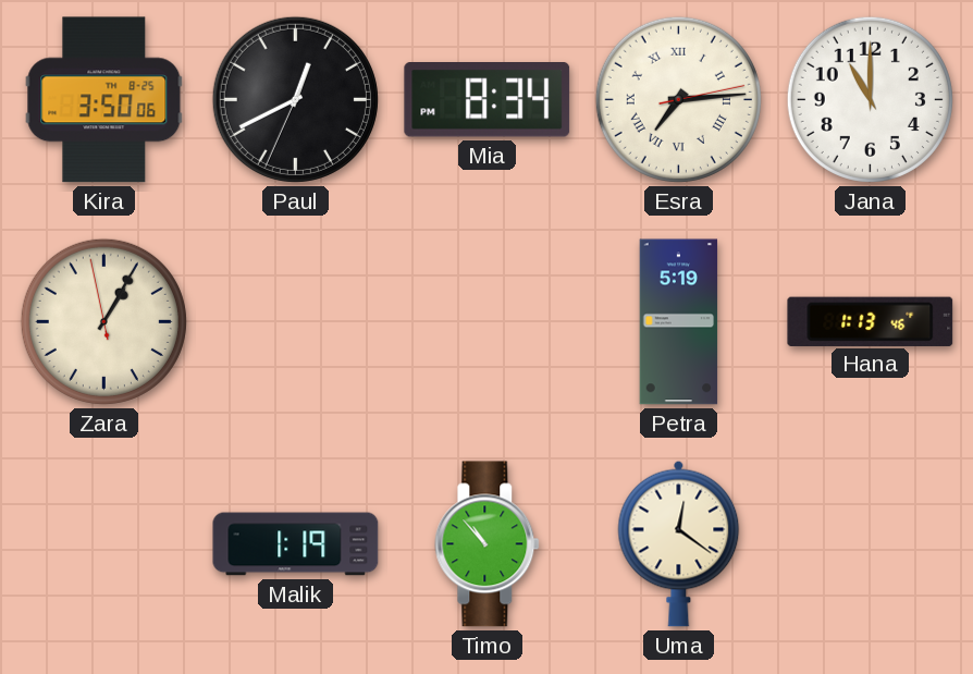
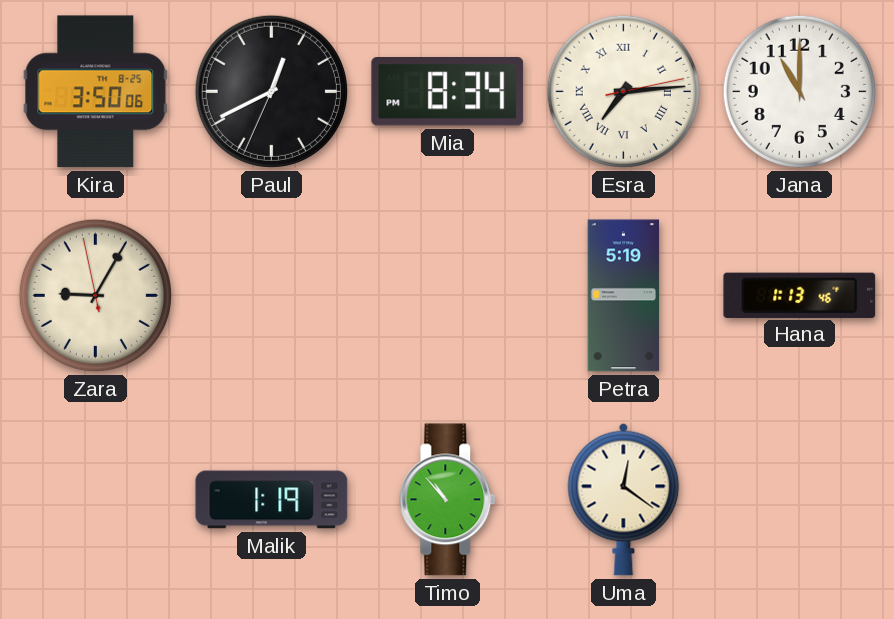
Zara: 1:04 -> 9:04
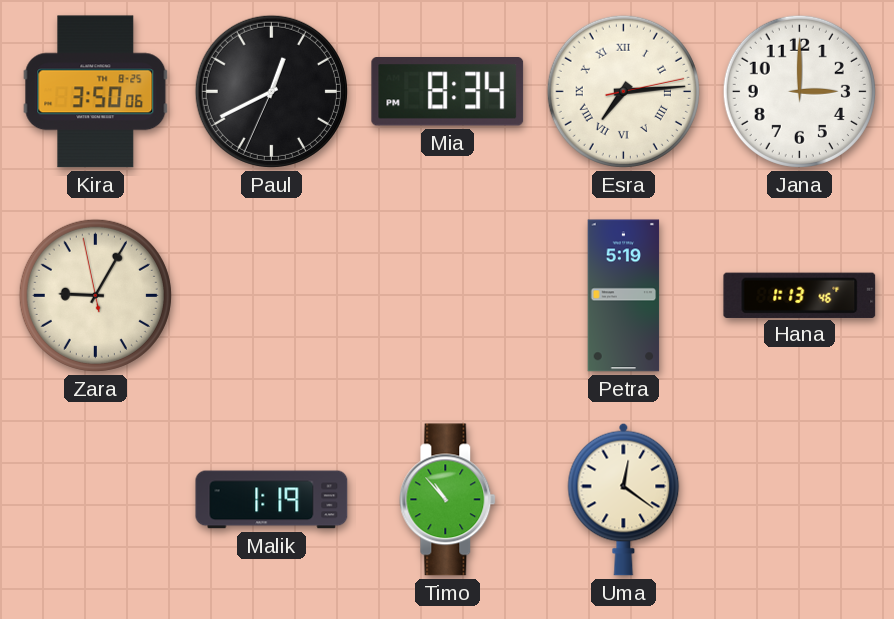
Jana: 11:00 -> 3:00
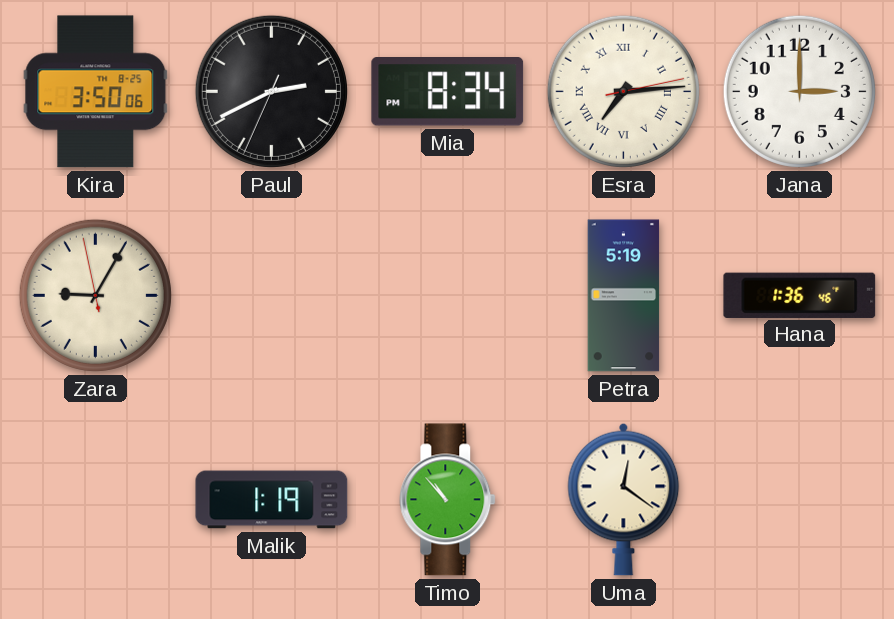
Paul: 12:40 -> 2:40
Hana: 1:13 -> 1:36
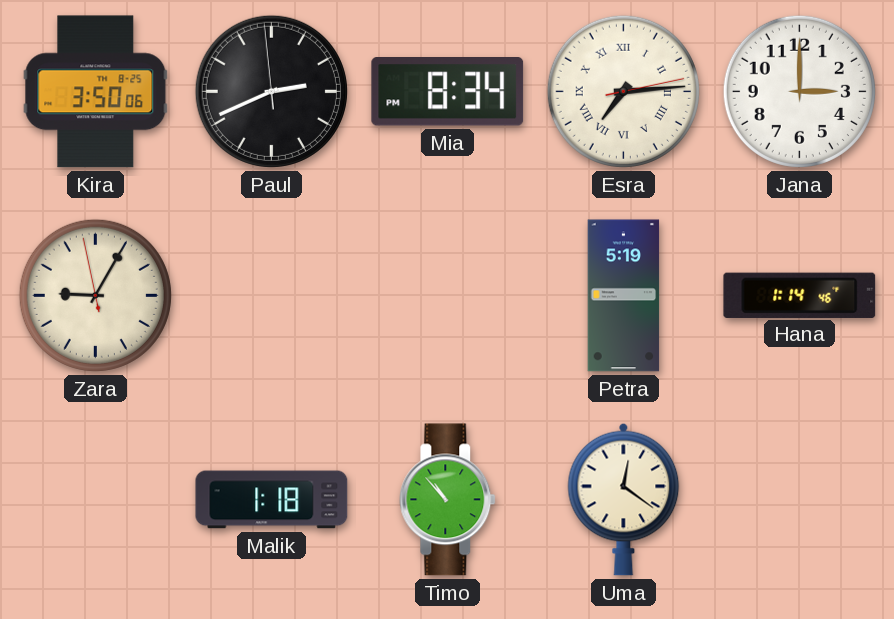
Paul: 2:40:34 -> 2:40:59
Hana: 1:36 -> 1:14
Malik: 1:19 -> 1:18
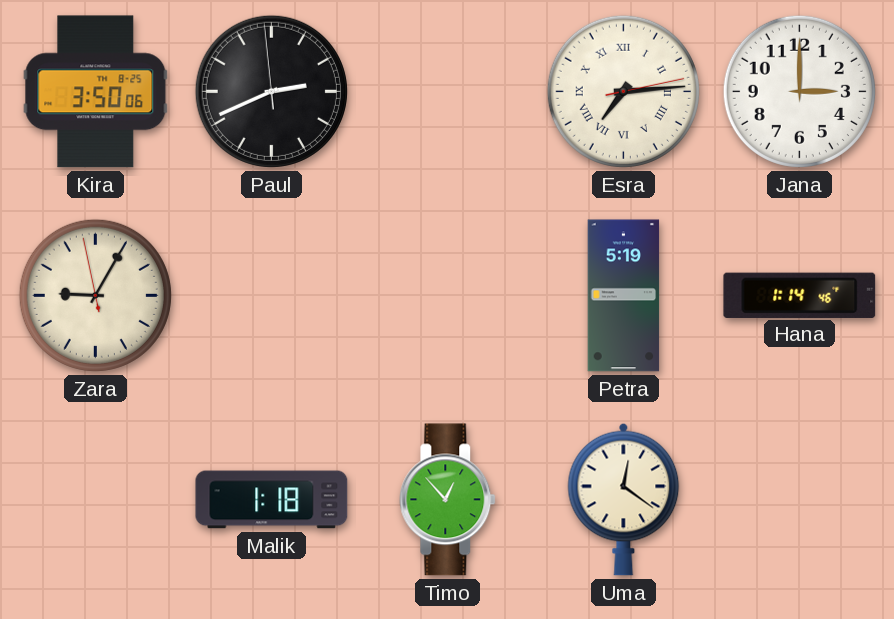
Mia: 8:34 -> none
Timo: 10:53 -> 12:53
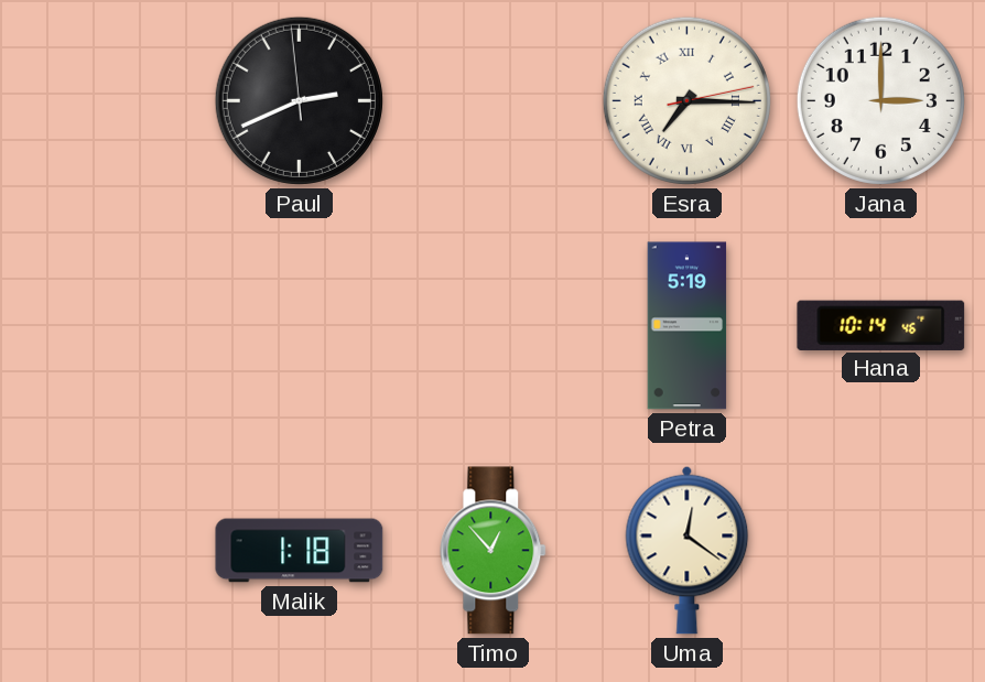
Kira: 3:50 -> none
Esra: 7:14 -> 7:15
Zara: 9:04 -> none
Hana: 1:14 -> 10:14
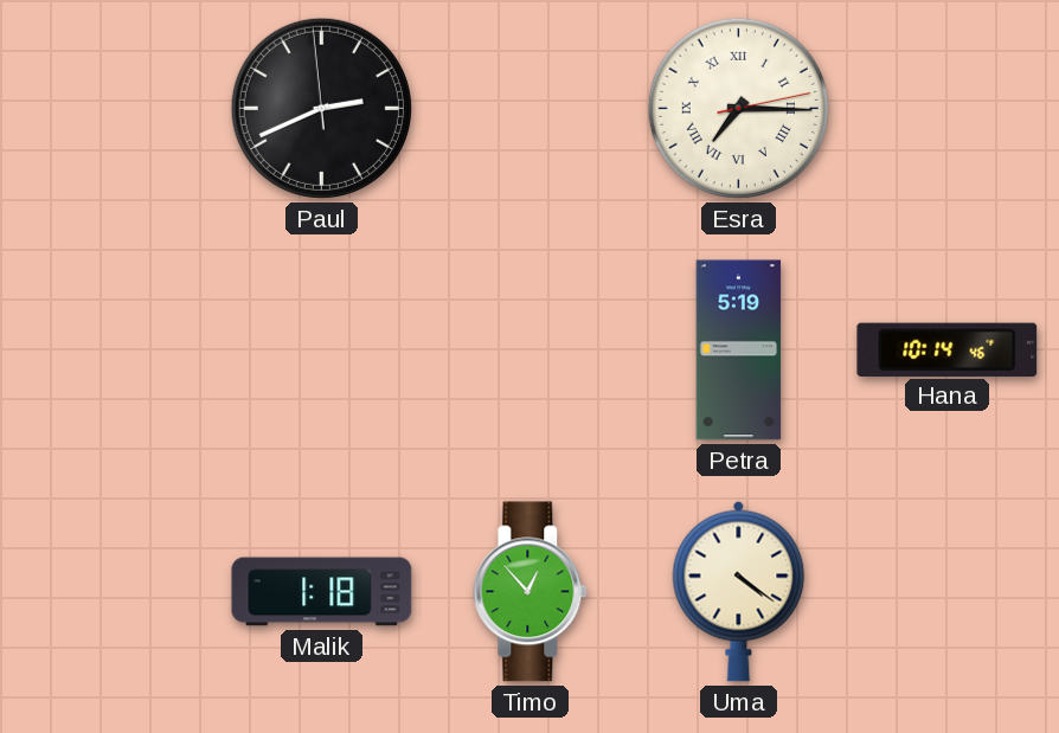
Jana: 3:00 -> none
Uma: 12:21 -> 4:21
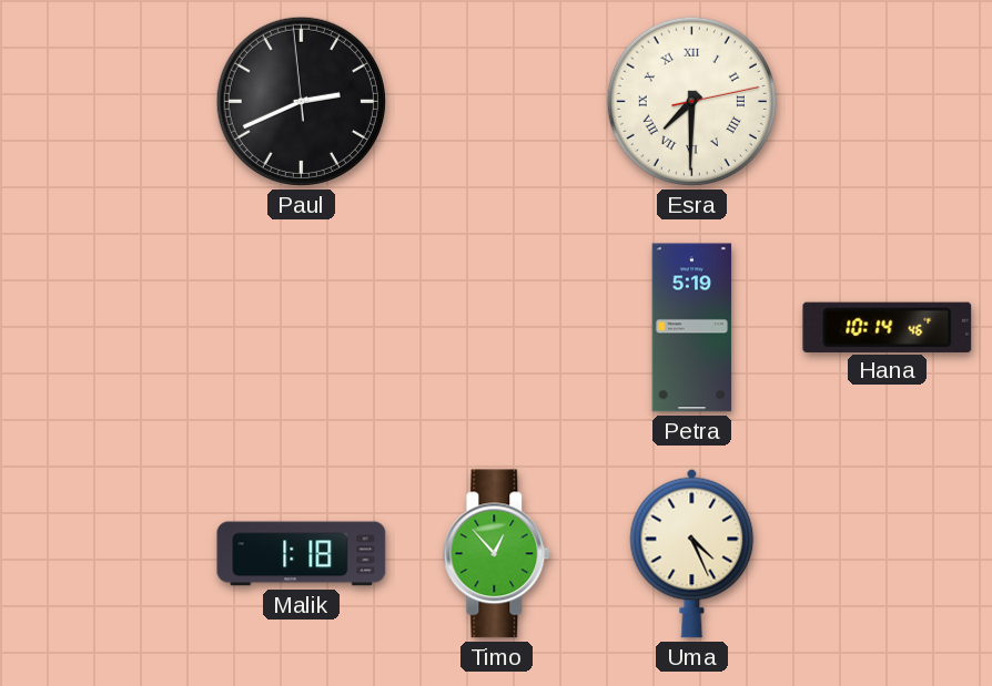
Esra: 7:15 -> 7:30
Uma: 4:21 -> 4:26
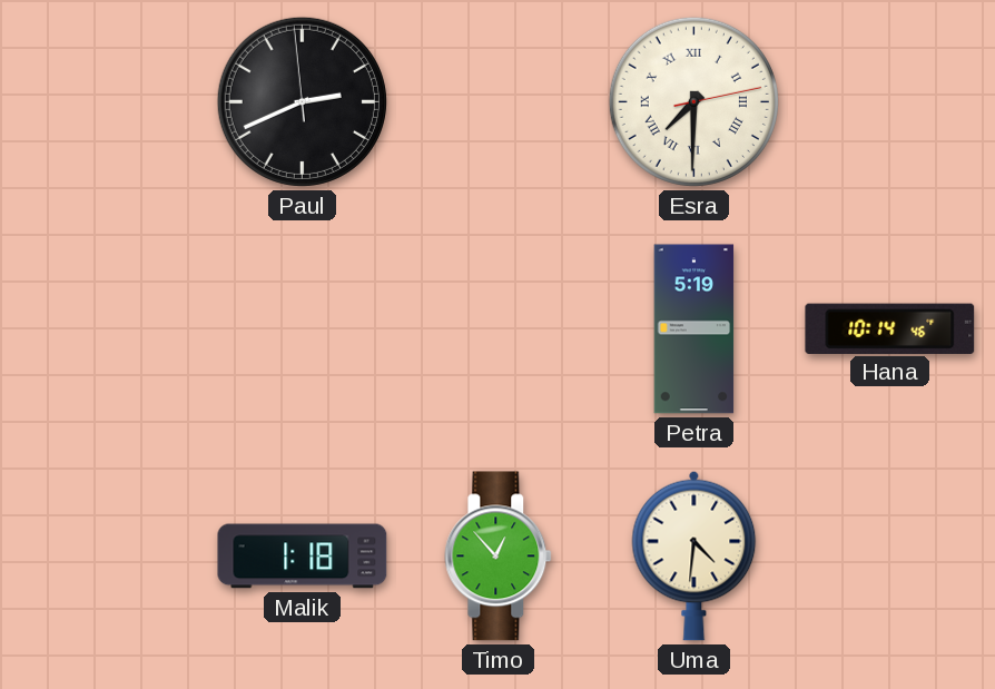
Uma: 4:26 -> 4:31
